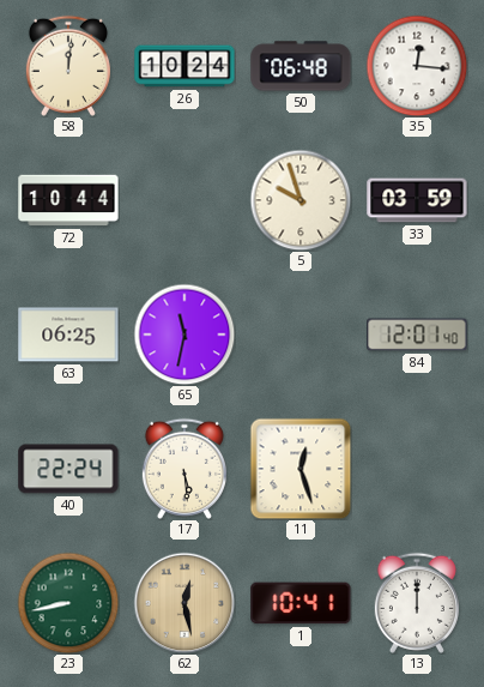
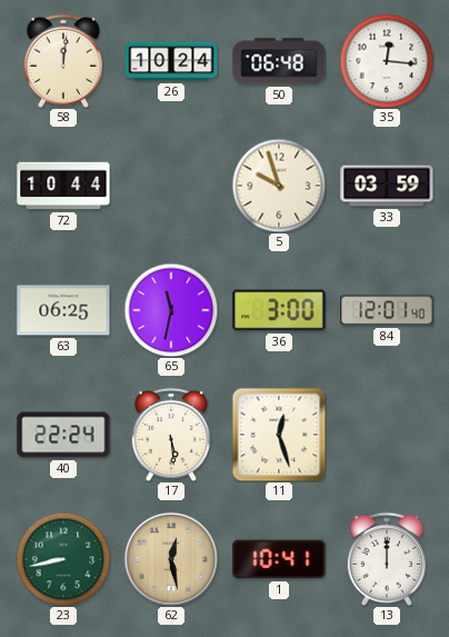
36: none -> 3:00
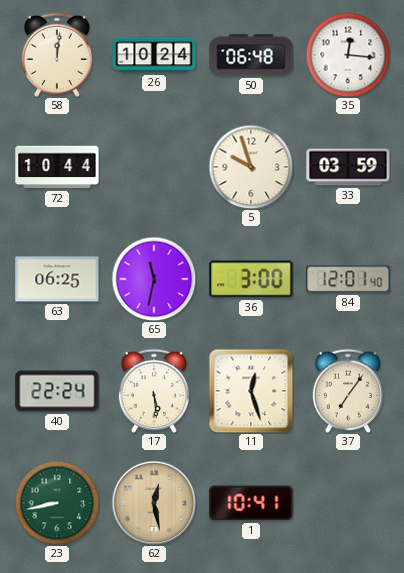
37: none -> 7:06
13: 12:00 -> none
